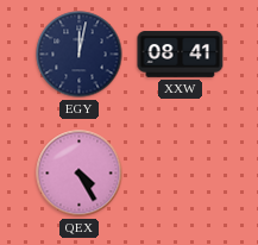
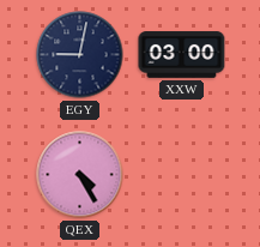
EGY: 12:02 -> 9:02
XXW: 08:41 -> 03:00
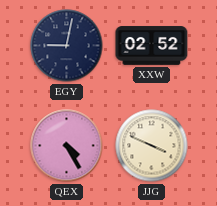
XXW: 03:00 -> 02:52
JJG: none -> 3:49
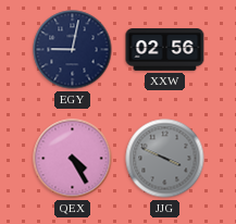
XXW: 02:52 -> 02:56
JJG dial: cream -> grey
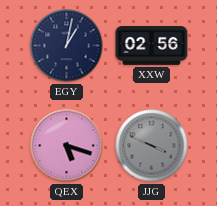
EGY: 9:02 -> 1:02
QEX: 4:25 -> 5:18
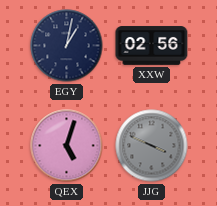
QEX: 5:18 -> 5:03
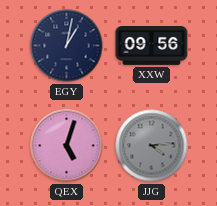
XXW: 02:56 -> 09:56
JJG: 3:49 -> 4:14
